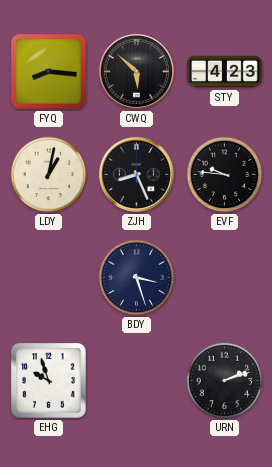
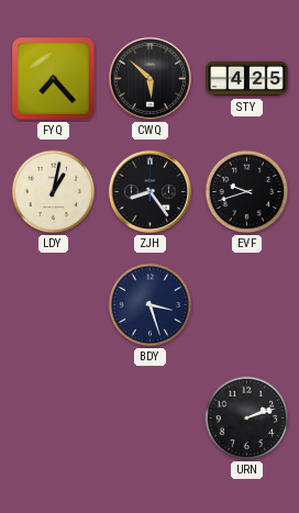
FYQ: 8:16 -> 7:23
STY: 4:23 -> 4:25
ZJH: 8:26 -> 8:24
EVF: 9:46 -> 9:42
EHG: 9:57 -> none
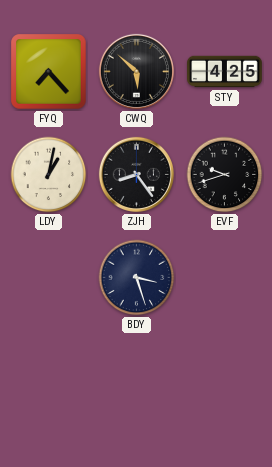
URN: 2:12 -> none
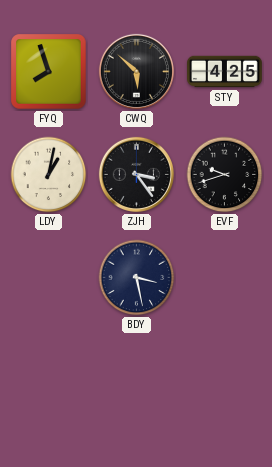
FYQ: 7:23 -> 7:57
ZJH: 8:24 -> 3:24
BDY: 3:27 -> 3:28
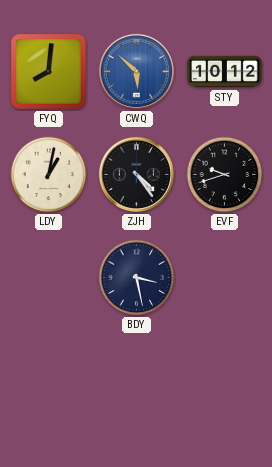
FYQ: 7:57 -> 8:01
CWQ dial: black -> blue
STY: 4:25 -> 10:12
ZJH: 3:24 -> 4:24
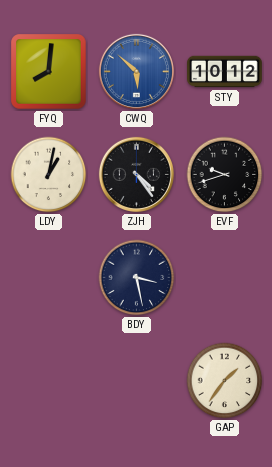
GAP: none -> 1:36
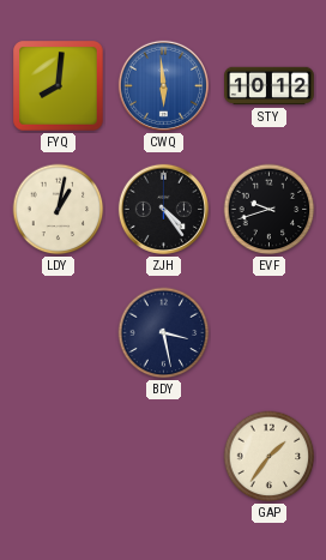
CWQ: 5:52 -> 5:59
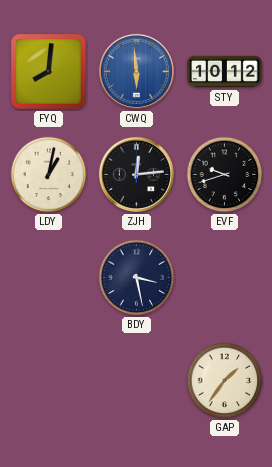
ZJH: 4:24 -> 12:14
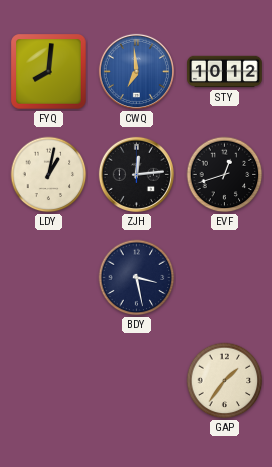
CWQ: 5:59 -> 6:59
EVF: 9:42 -> 12:42
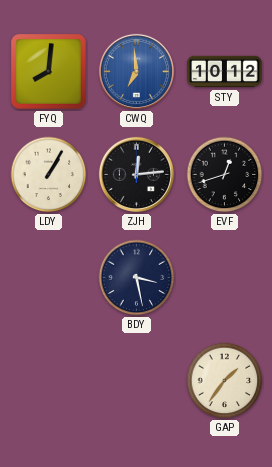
LDY: 1:02 -> 1:05
